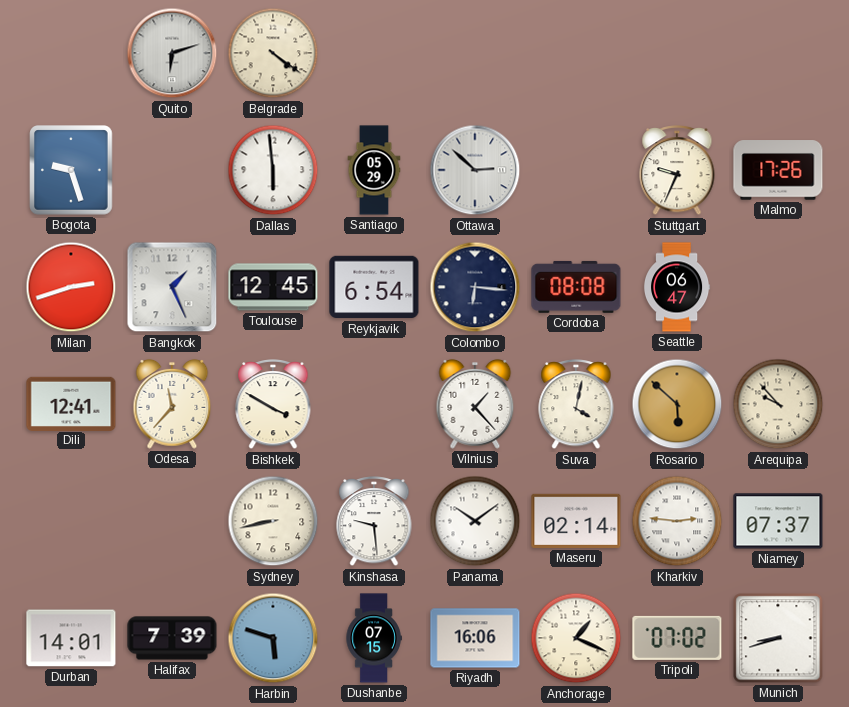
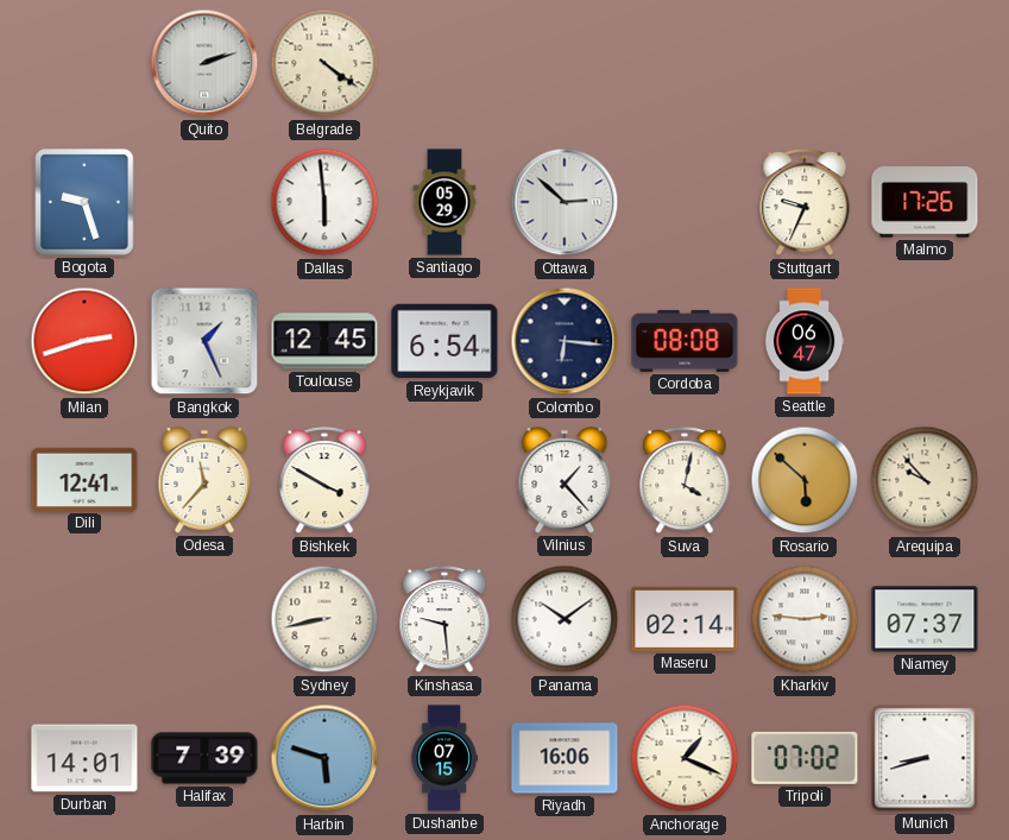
Quito: 6:12 -> 2:12
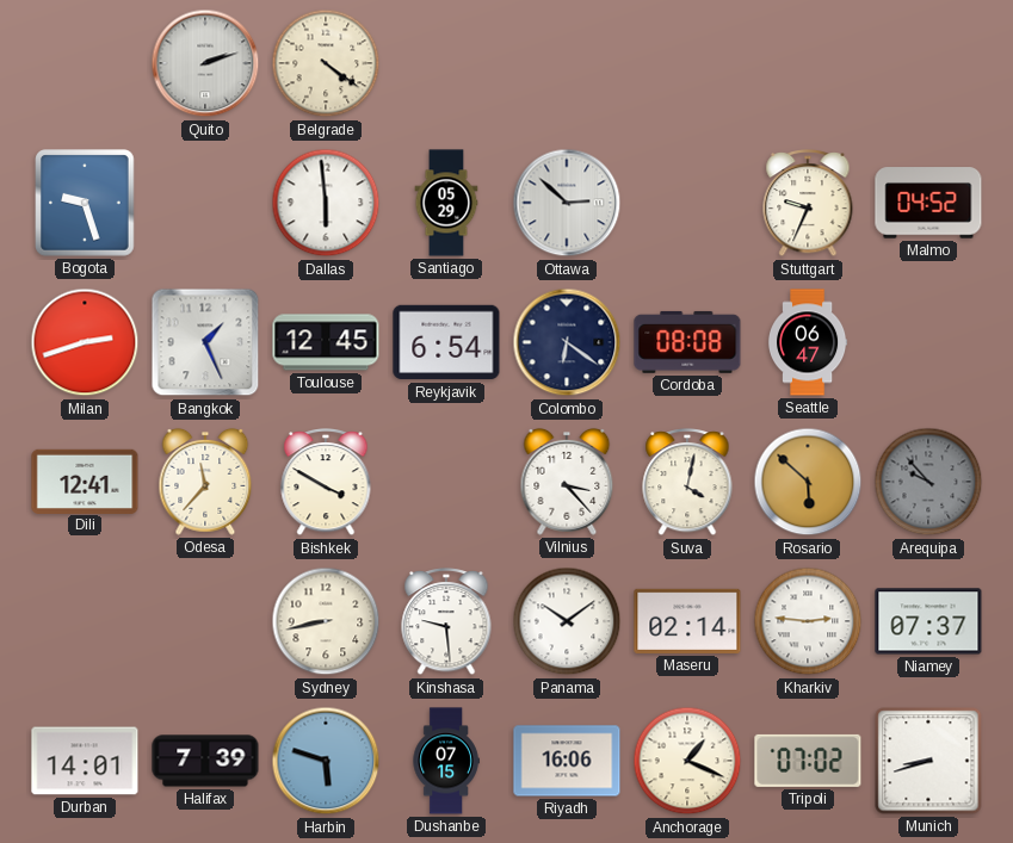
Malmo: 17:26 -> 04:52
Colombo: 6:16 -> 6:21
Vilnius: 1:23 -> 3:23
Arequipa dial: cream -> grey
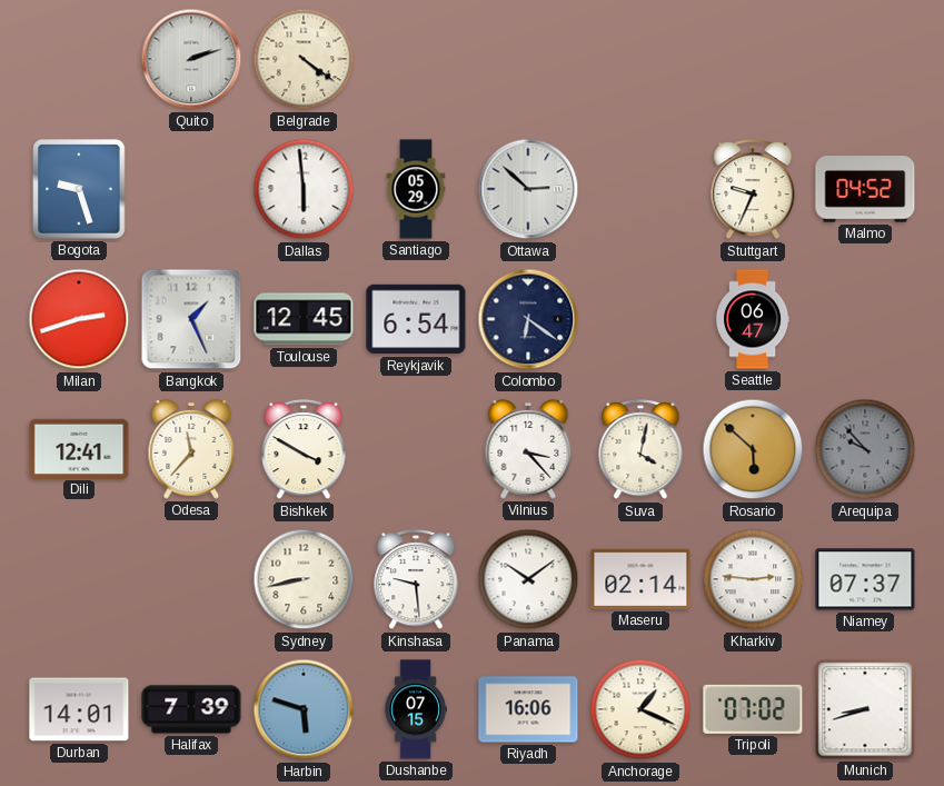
Cordoba: 08:08 -> none
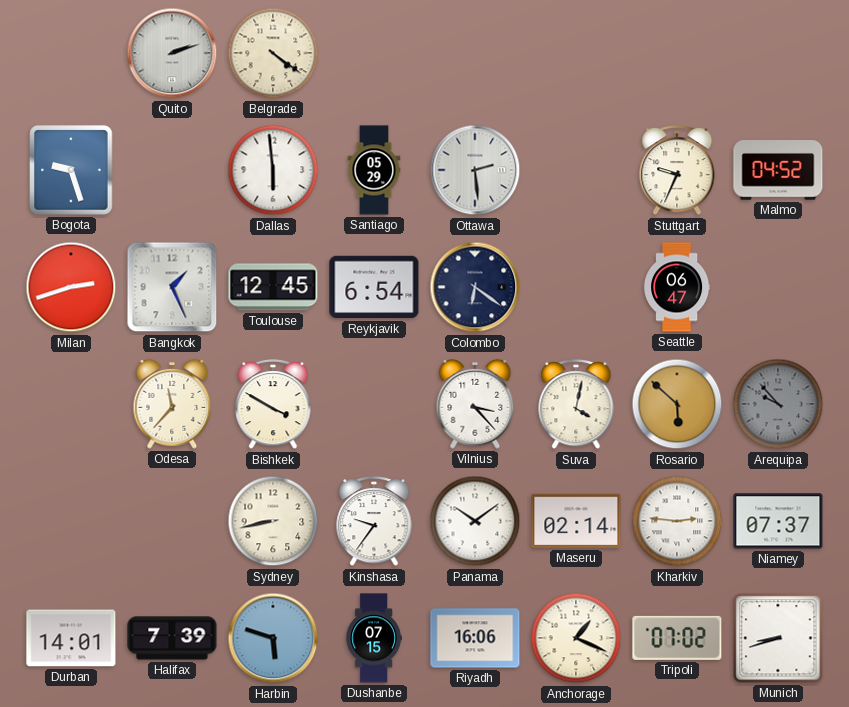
Ottawa: 2:52 -> 2:29
Dili: 12:41 -> none
Kinshasa: 9:29 -> 9:36
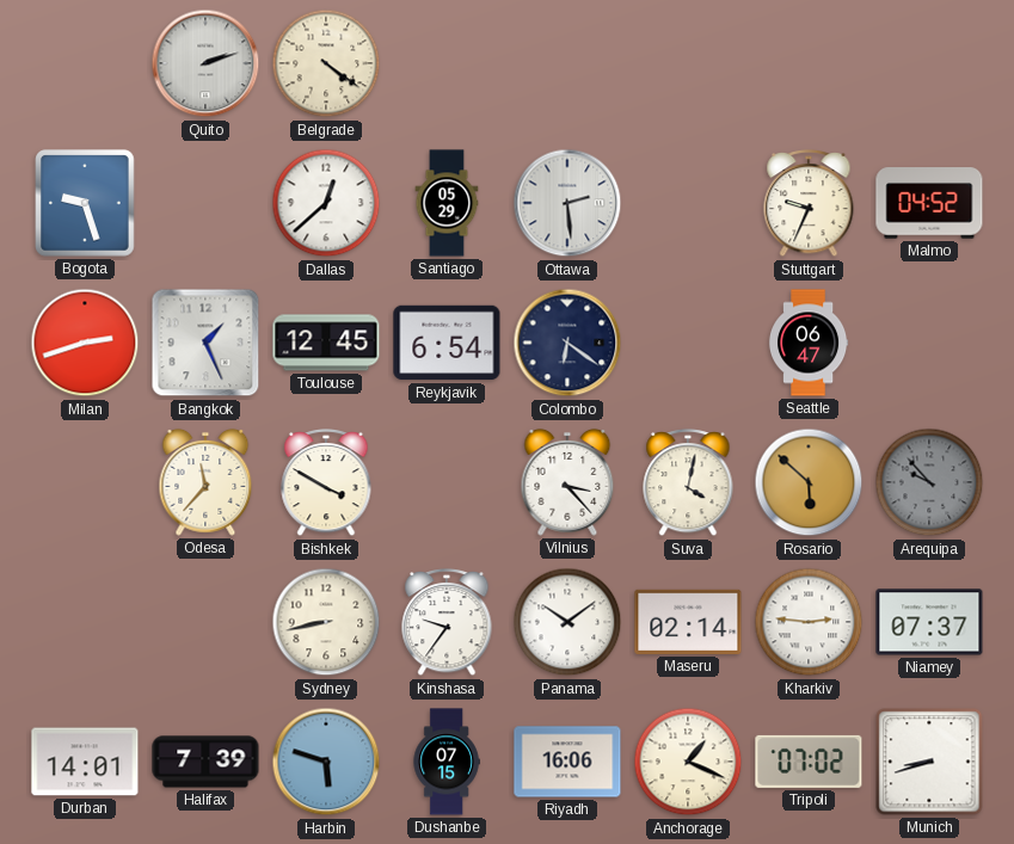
Dallas: 5:59 -> 12:38
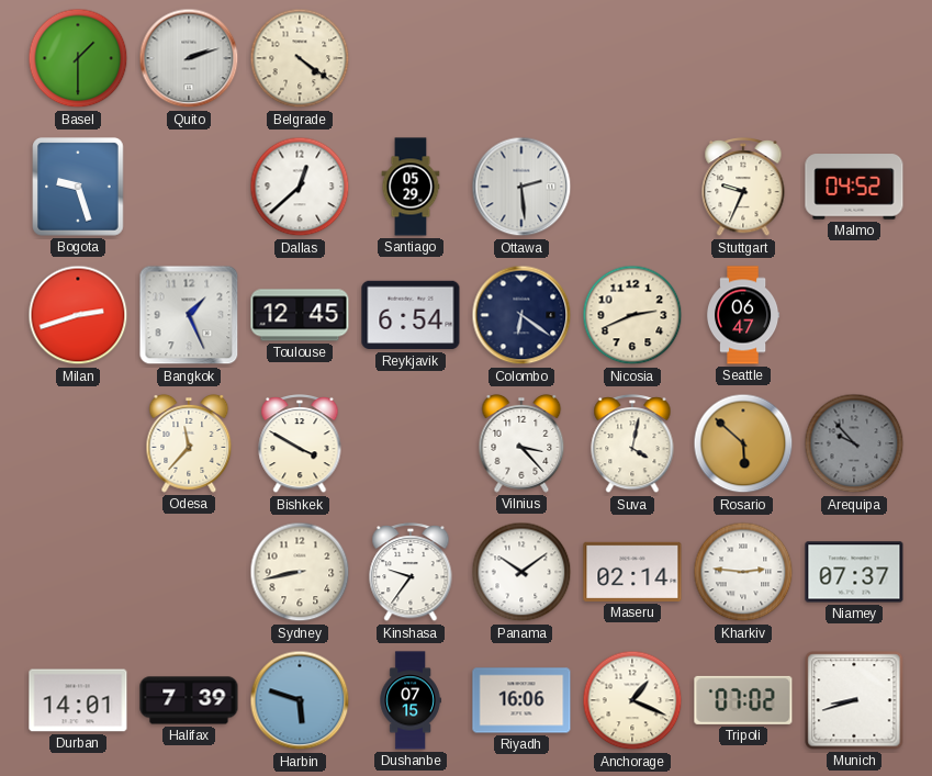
Basel: none -> 1:30
Nicosia: none -> 2:41
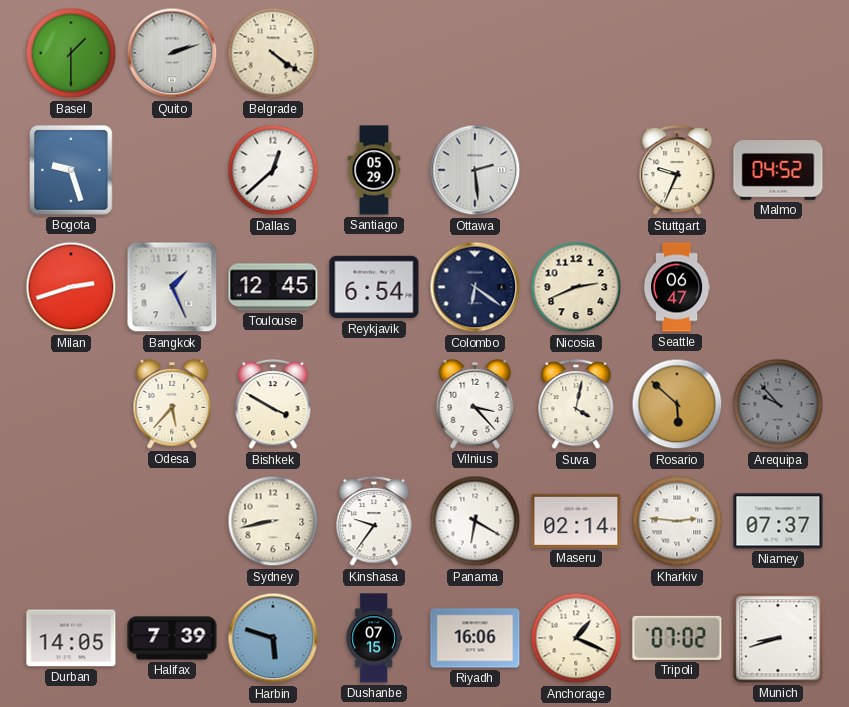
Odesa: 11:37 -> 5:37
Panama: 10:09 -> 6:20
Durban: 14:01 -> 14:05
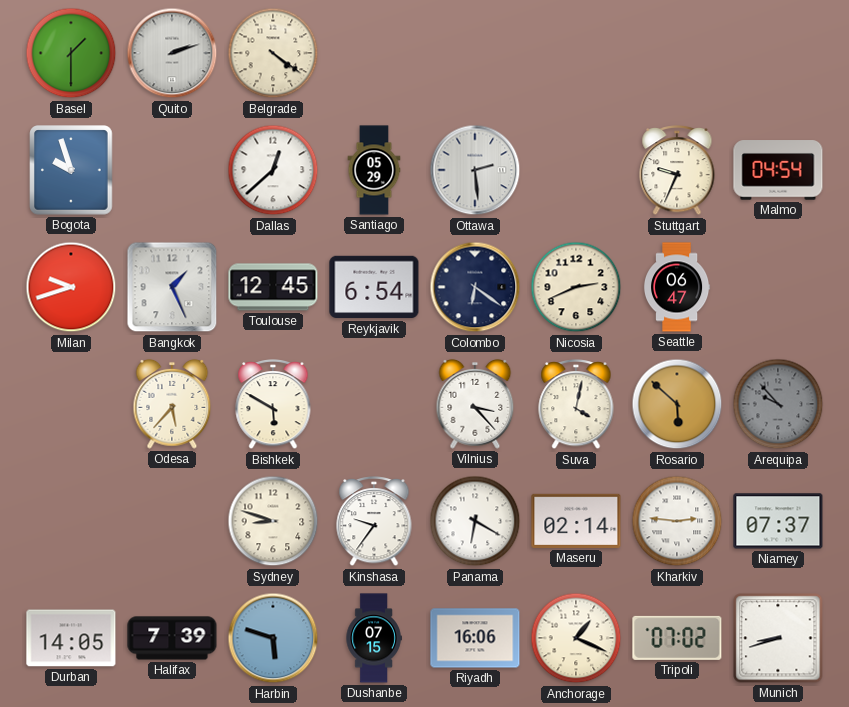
Bogota: 9:27 -> 9:57
Malmo: 04:52 -> 04:54
Milan: 2:42 -> 9:42
Bishkek: 3:50 -> 5:50
Sydney: 8:43 -> 8:48
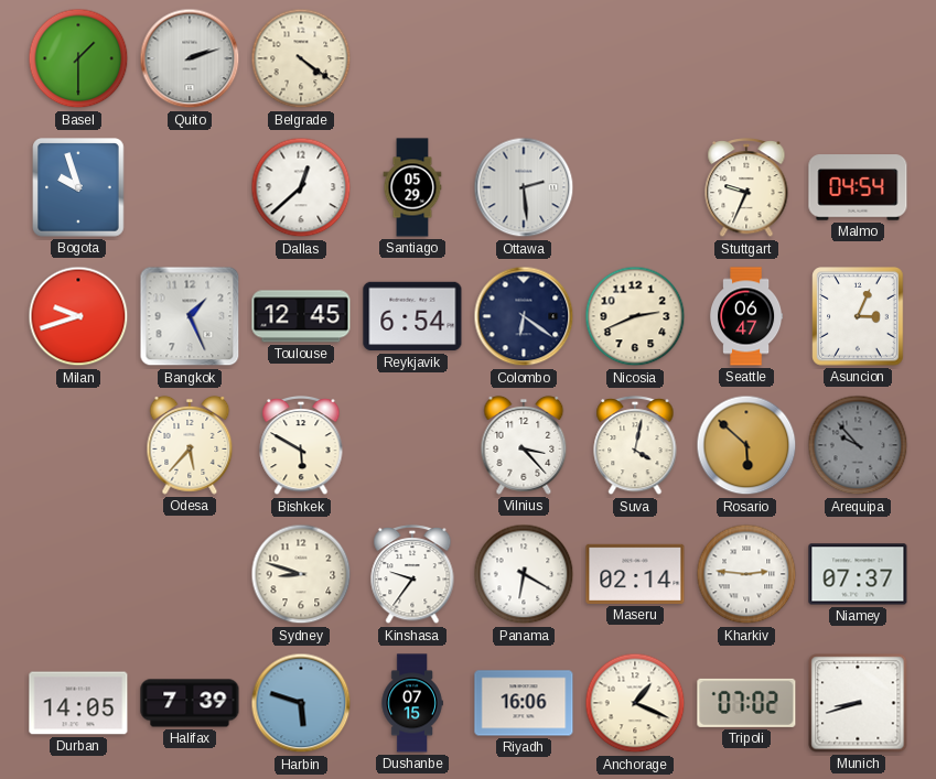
Asuncion: none -> 3:04
